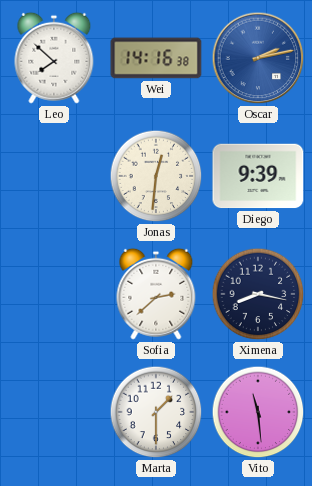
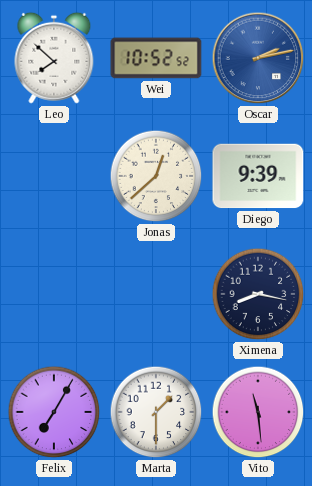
Wei: 14:16 -> 10:52
Jonas: 12:31 -> 12:38
Sofia: 2:38 -> none
Felix: none -> 7:05
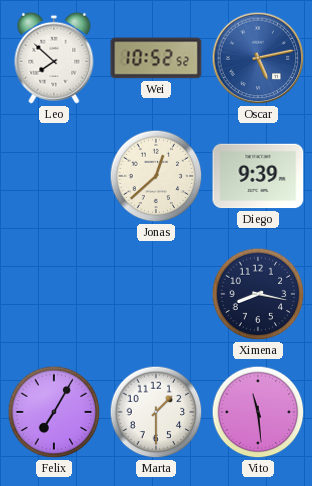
Oscar: 2:13 -> 5:13
